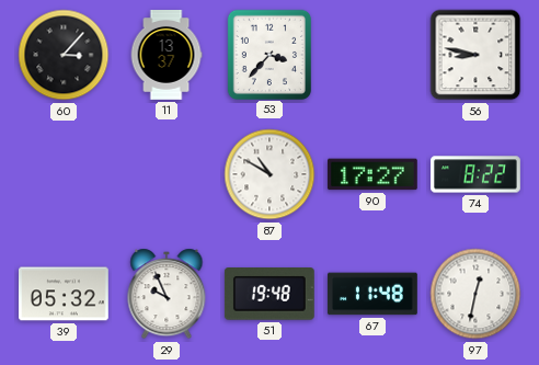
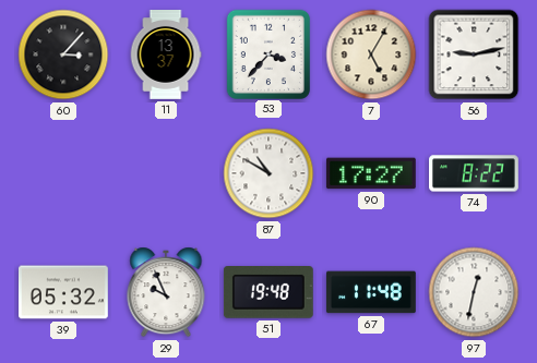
7: none -> 5:05
56: 8:47 -> 9:13
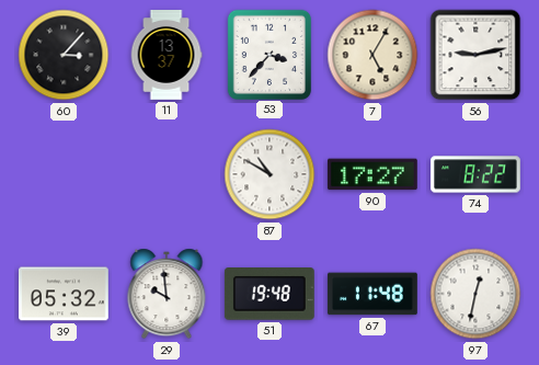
29: 9:56 -> 9:59
